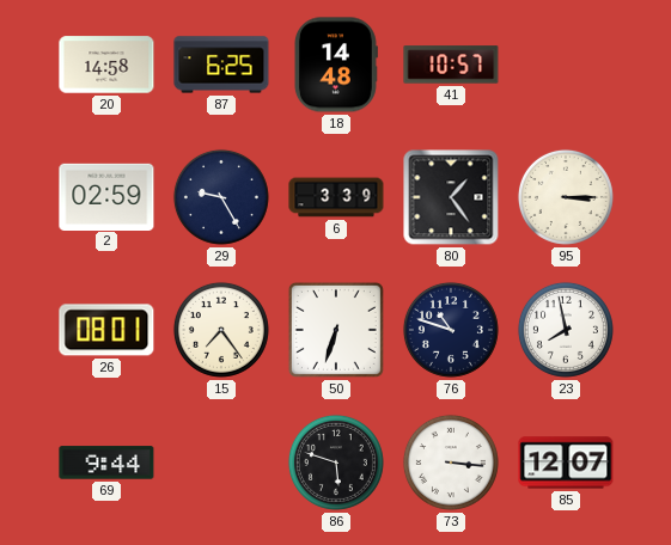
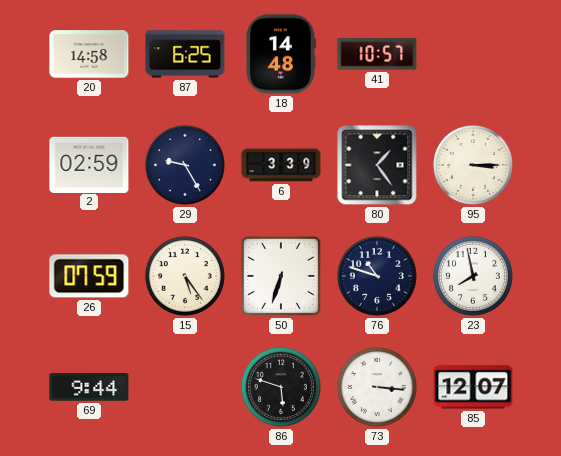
26: 08:01 -> 07:59
15: 7:24 -> 5:24
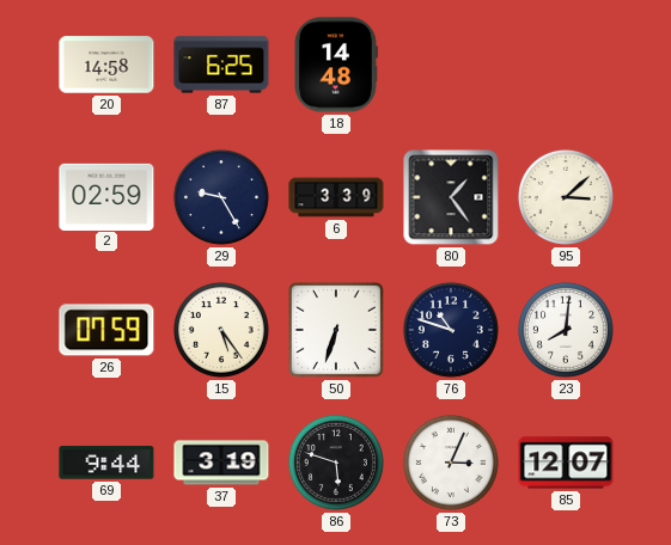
41: 10:57 -> none
95: 3:15 -> 3:08
23: 7:58 -> 8:01
37: none -> 3:19
73: 3:16 -> 3:04
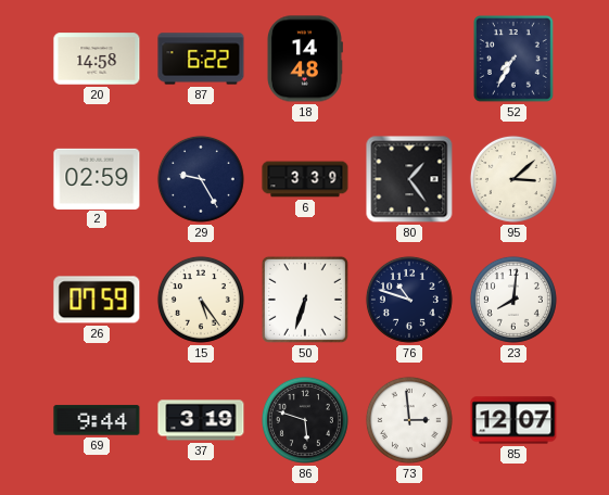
87: 6:25 -> 6:22
52: none -> 7:35
73: 3:04 -> 2:59
